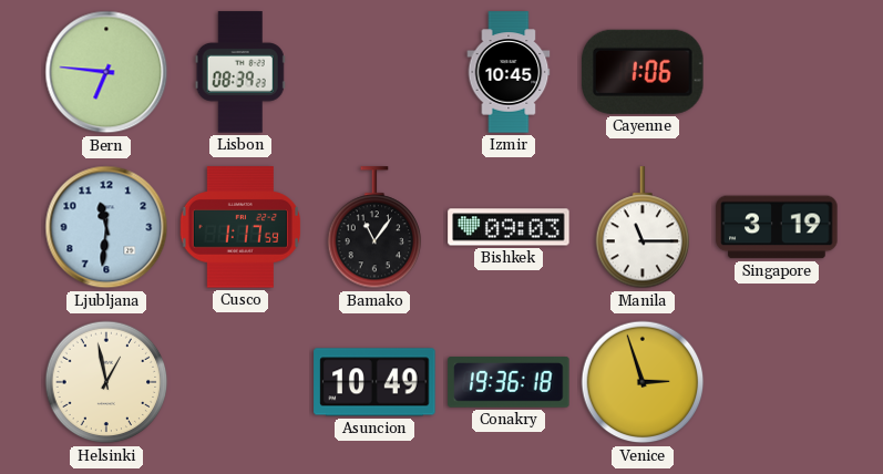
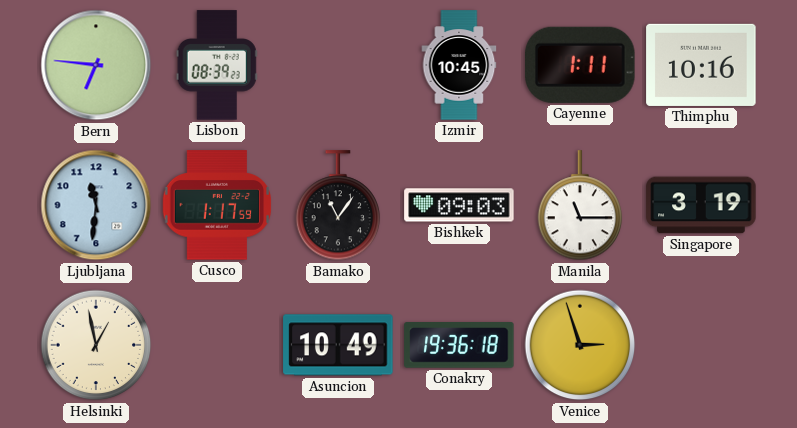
Cayenne: 1:06 -> 1:11
Thimphu: none -> 10:16
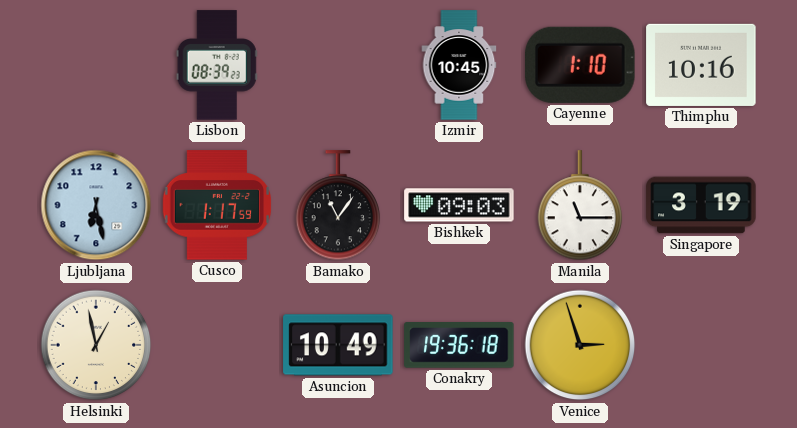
Bern: 6:46 -> none
Cayenne: 1:11 -> 1:10
Ljubljana: 11:31 -> 6:28
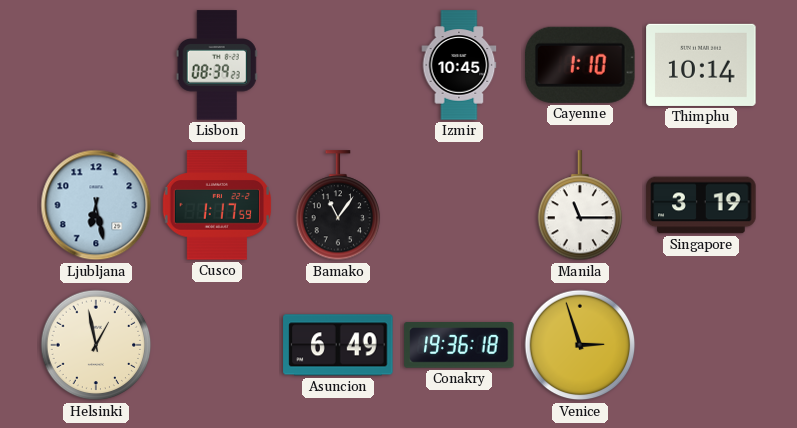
Thimphu: 10:16 -> 10:14
Bishkek: 09:03 -> none
Asuncion: 10:49 -> 6:49
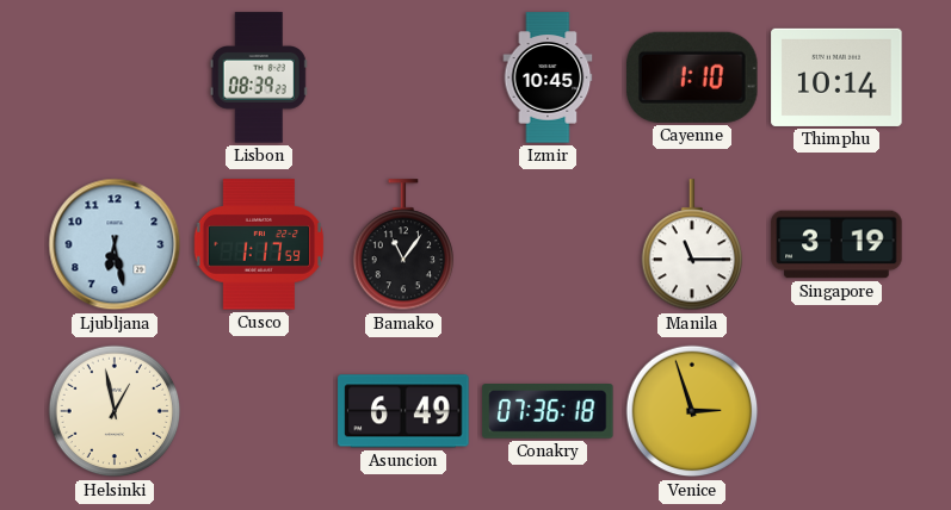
Conakry: 19:36 -> 07:36
